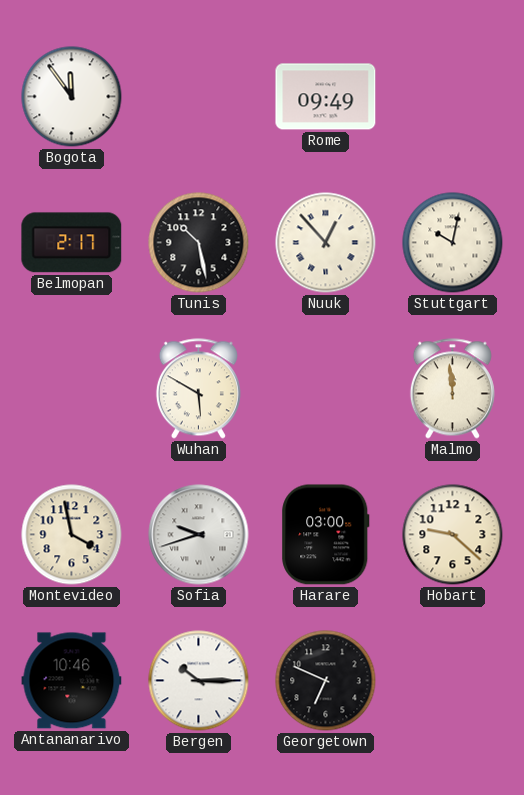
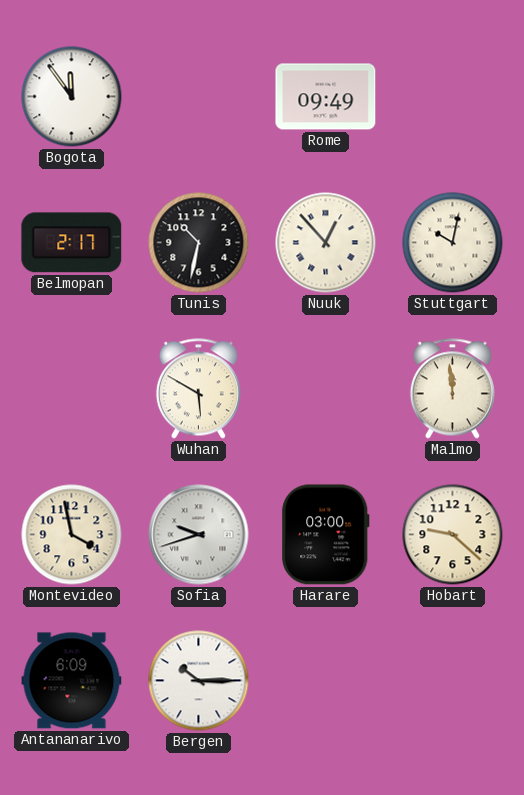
Tunis: 10:28 -> 10:32
Antananarivo: 10:46 -> 6:09
Georgetown: 6:49 -> none
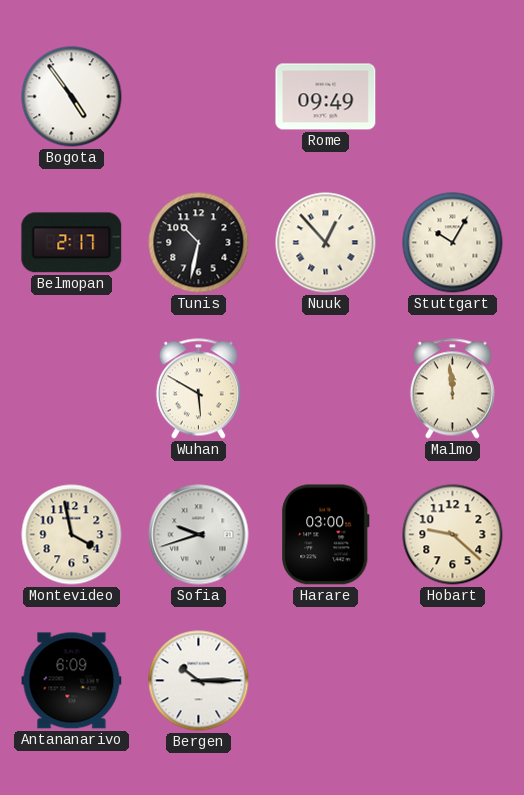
Bogota: 11:54 -> 4:54
Stuttgart: 10:02 -> 10:05
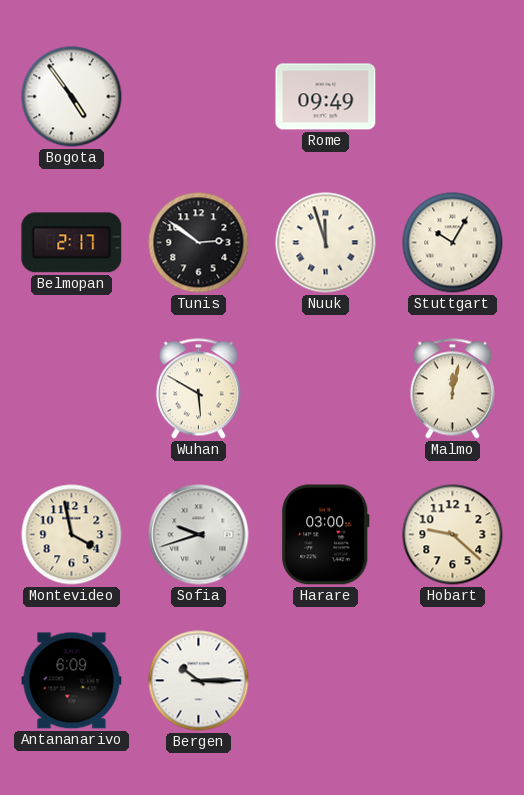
Tunis: 10:32 -> 2:51
Nuuk: 12:53 -> 11:57
Malmo: 11:59 -> 12:02
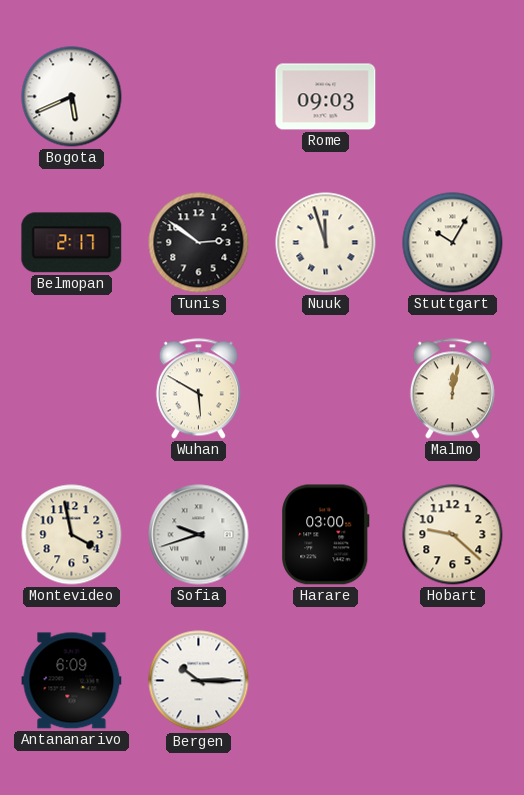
Bogota: 4:54 -> 5:41
Rome: 09:49 -> 09:03
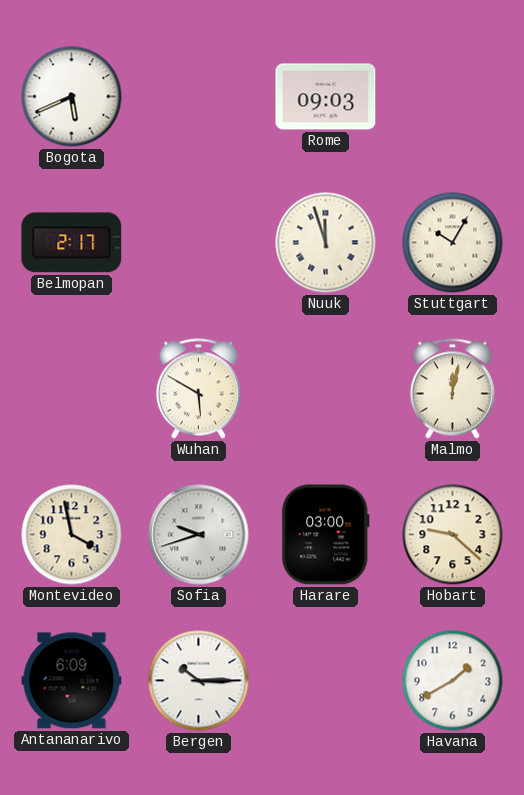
Tunis: 2:51 -> none
Havana: none -> 1:40
